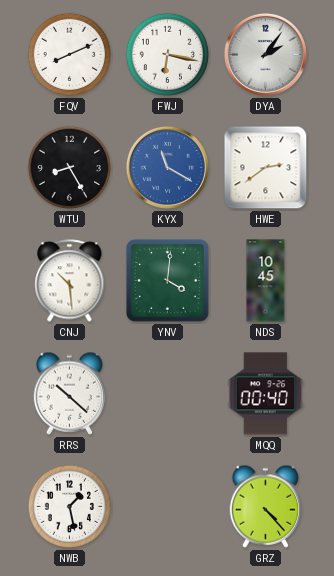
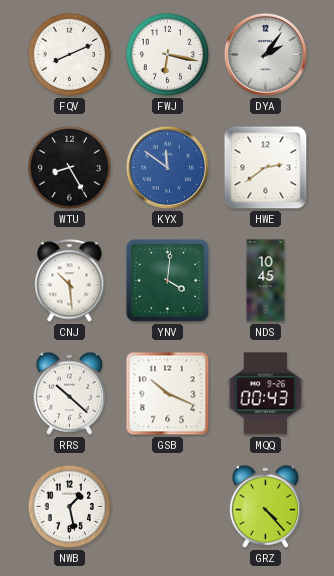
KYX: 11:20 -> 11:51
GSB: none -> 10:19
MQQ: 00:40 -> 00:43
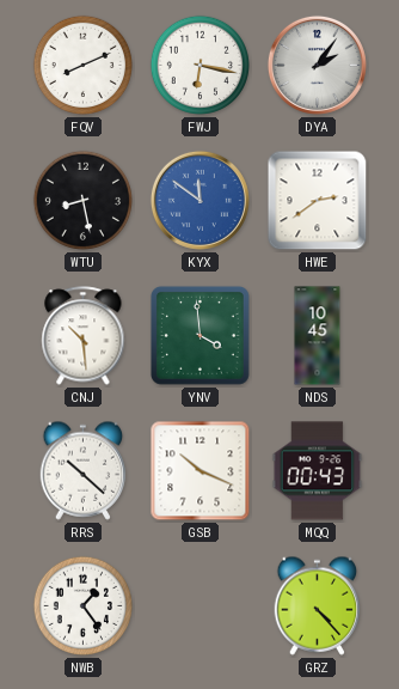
WTU: 8:25 -> 8:28
YNV: 4:01 -> 3:59
NWB: 1:28 -> 1:24
